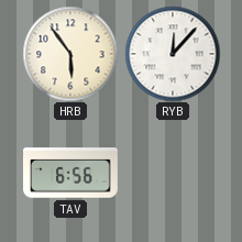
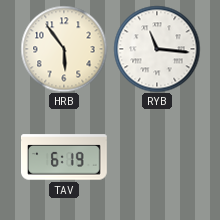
RYB: 12:07 -> 11:16
TAV: 6:56 -> 6:19
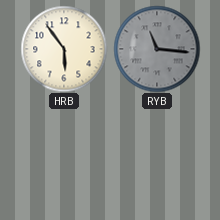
RYB dial: white -> grey
TAV: 6:19 -> none
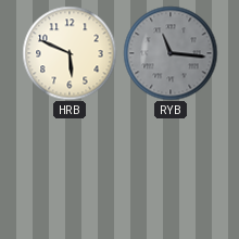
HRB: 5:54 -> 5:49
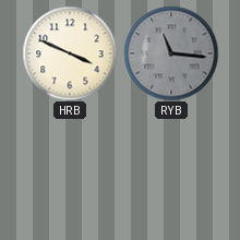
HRB: 5:49 -> 3:49
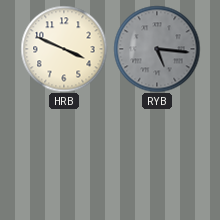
RYB: 11:16 -> 5:16
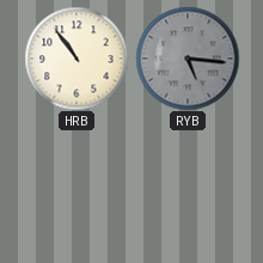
HRB: 3:49 -> 10:54
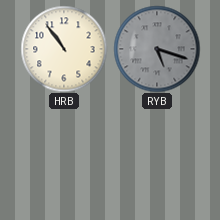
RYB: 5:16 -> 5:18
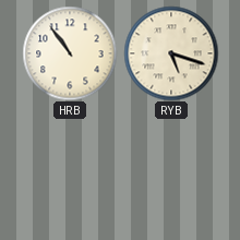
RYB dial: grey -> cream
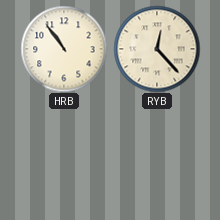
RYB: 5:18 -> 12:23
